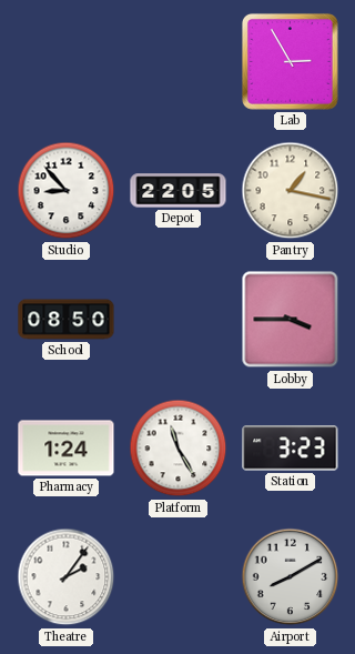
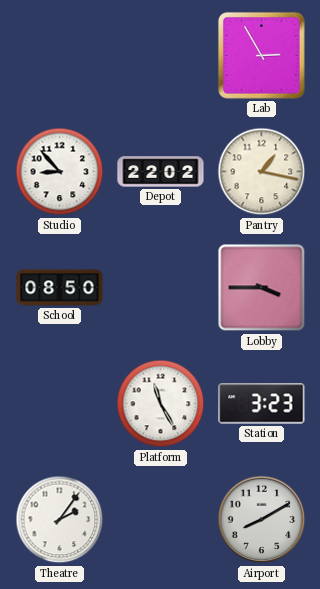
Depot: 22:05 -> 22:02
Pharmacy: 1:24 -> none
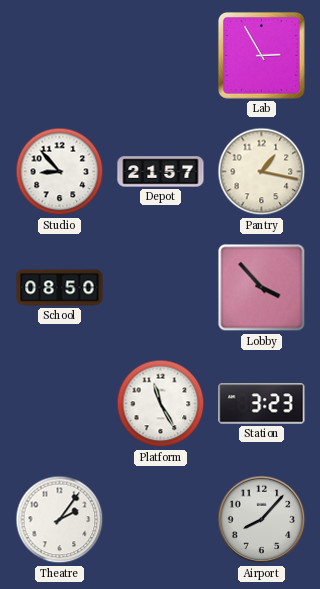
Depot: 22:02 -> 21:57
Lobby: 3:45 -> 3:53
Airport: 8:10 -> 8:07
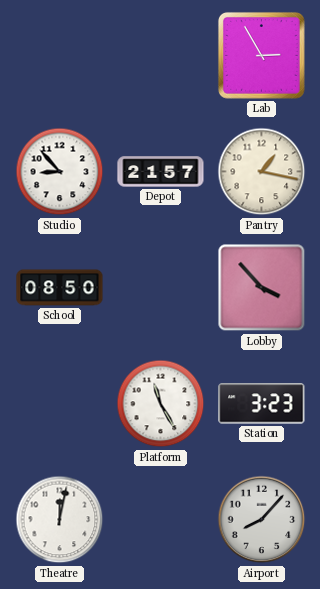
Theatre: 2:06 -> 12:02
